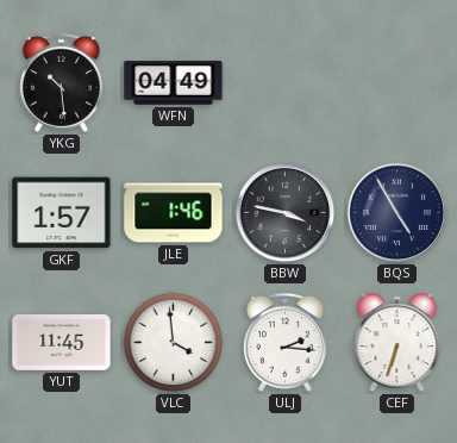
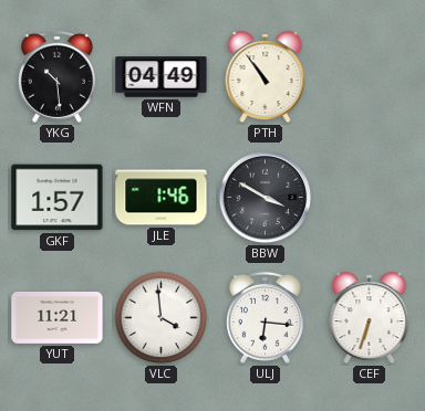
PTH: none -> 10:54
BBW: 3:47 -> 3:50
BQS: 4:55 -> none
YUT: 11:45 -> 11:21
ULJ: 2:16 -> 6:16
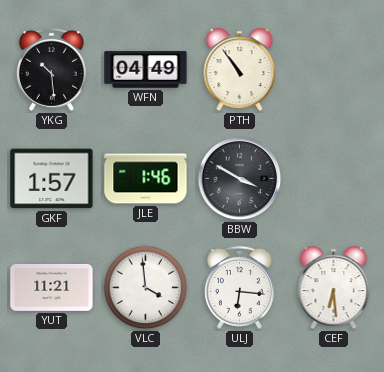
CEF: 6:33 -> 6:29
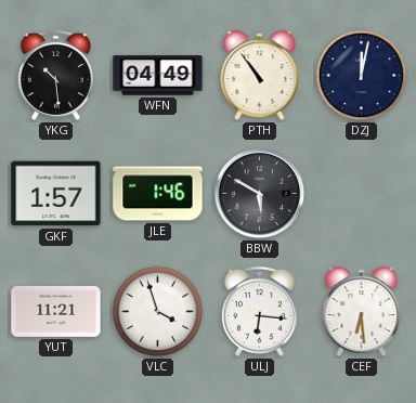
DZJ: none -> 12:02
BBW: 3:50 -> 5:50
VLC: 3:59 -> 3:57
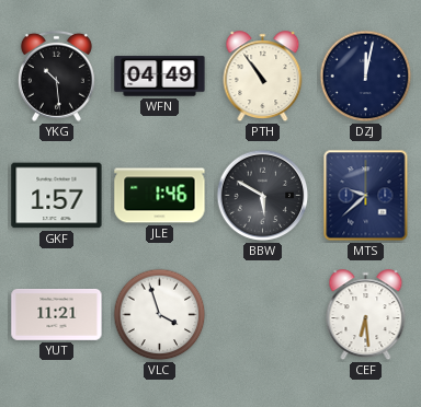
MTS: none -> 9:38
ULJ: 6:16 -> none
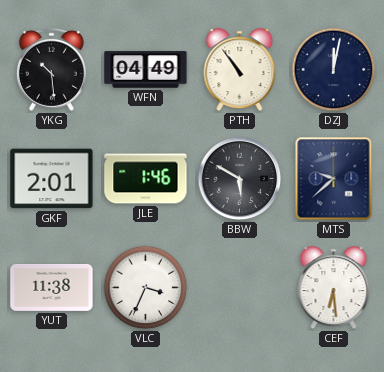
GKF: 1:57 -> 2:01
YUT: 11:21 -> 11:38
VLC: 3:57 -> 3:34
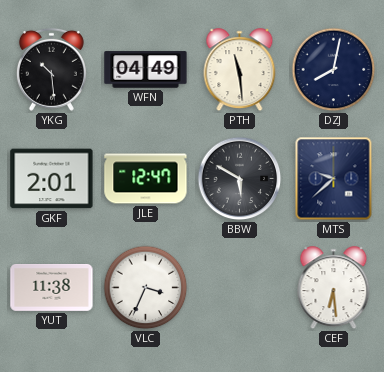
PTH: 10:54 -> 11:29
DZJ: 12:02 -> 8:02
JLE: 1:46 -> 12:47
